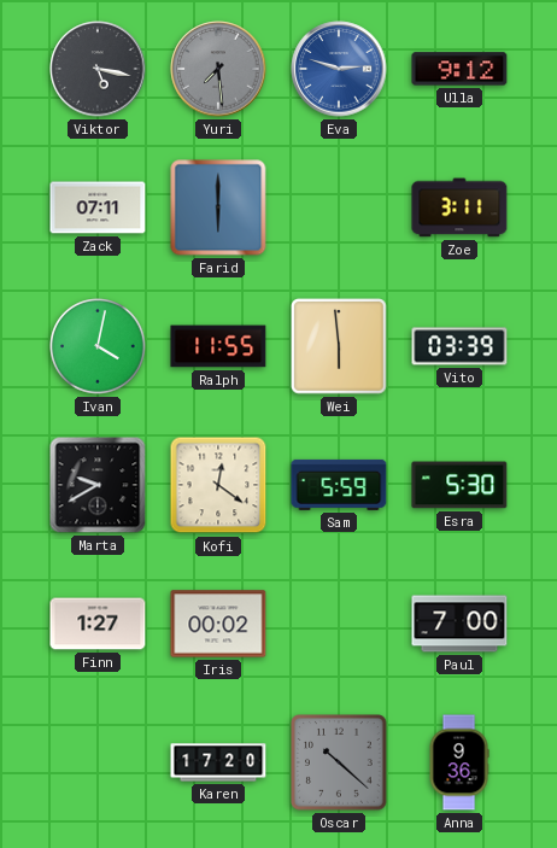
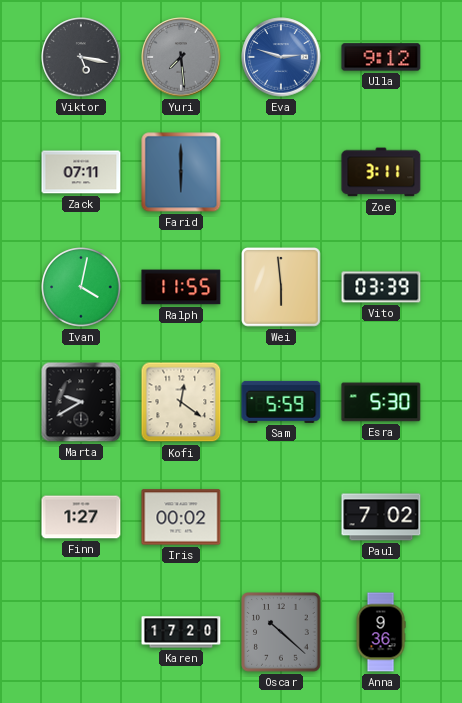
Paul: 7:00 -> 7:02
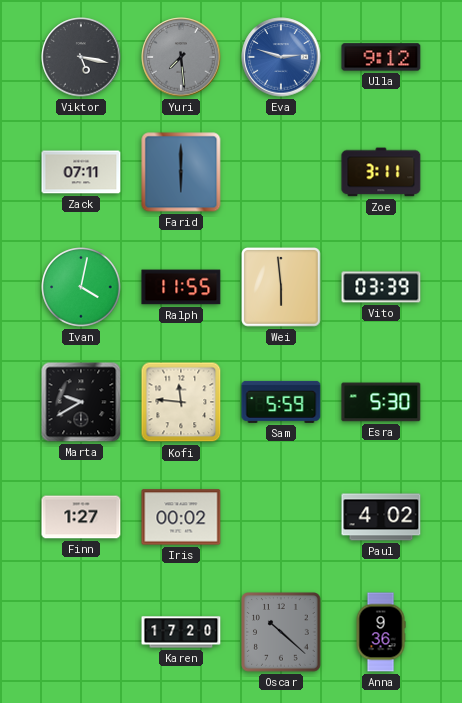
Kofi: 12:21 -> 11:46
Paul: 7:02 -> 4:02
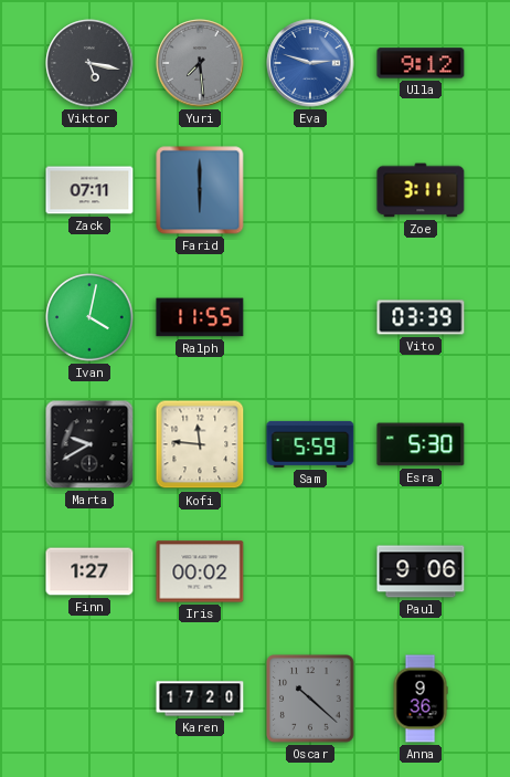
Wei: 5:59 -> none
Paul: 4:02 -> 9:06
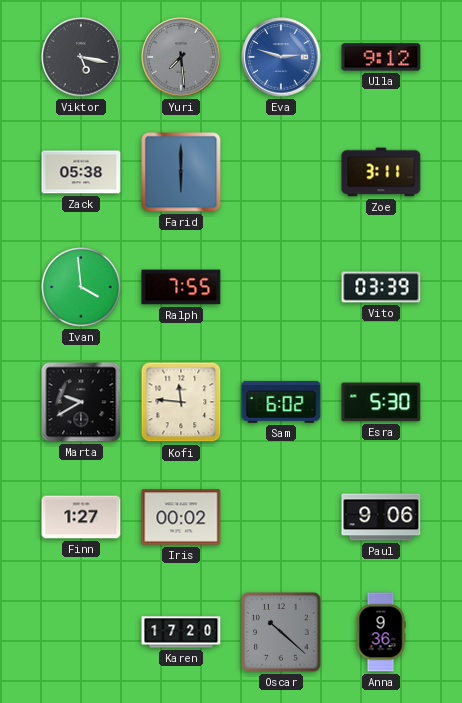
Zack: 07:11 -> 05:38
Ivan: 4:02 -> 3:59
Ralph: 11:55 -> 7:55
Sam: 5:59 -> 6:02
